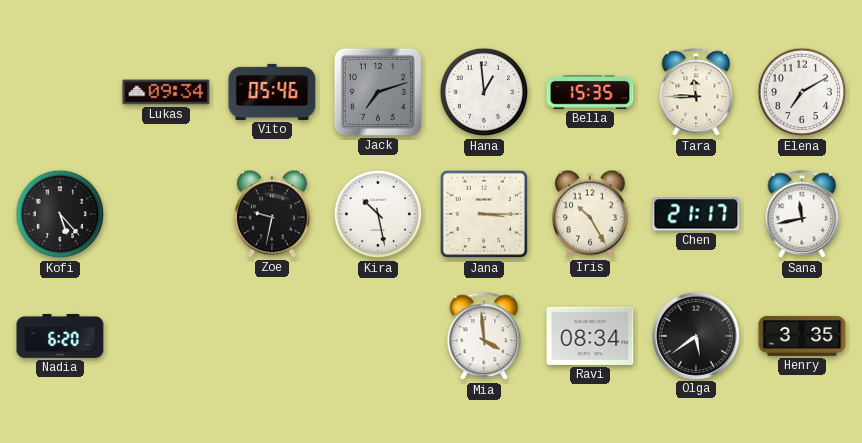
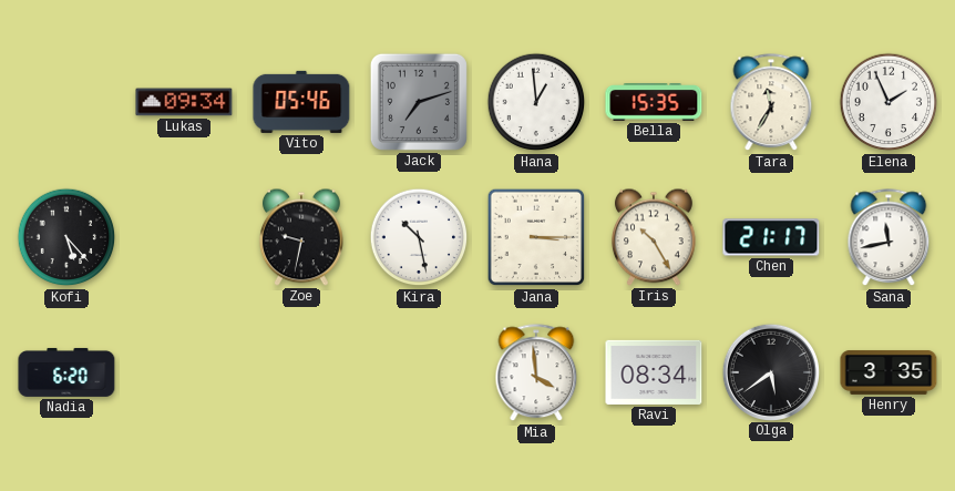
Tara: 11:45 -> 11:35
Elena: 7:10 -> 1:56
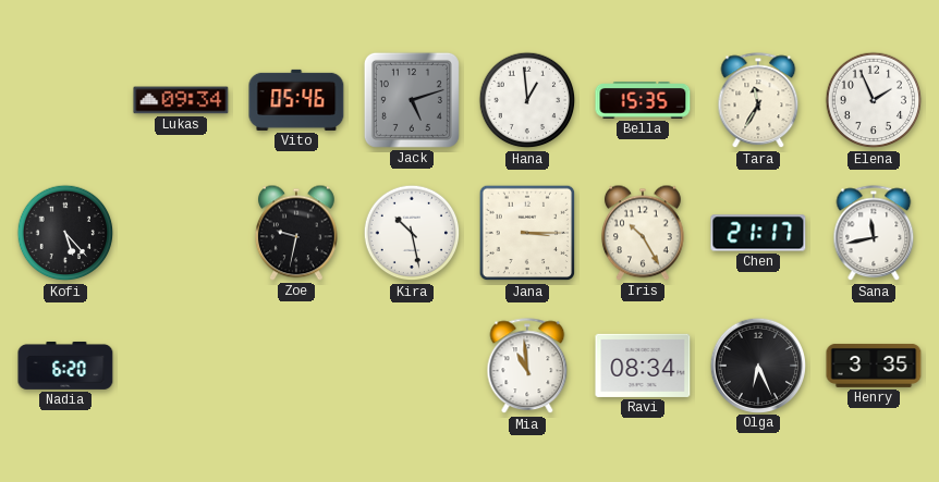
Jack: 7:12 -> 5:12
Mia: 3:59 -> 10:59
Olga: 5:39 -> 6:26
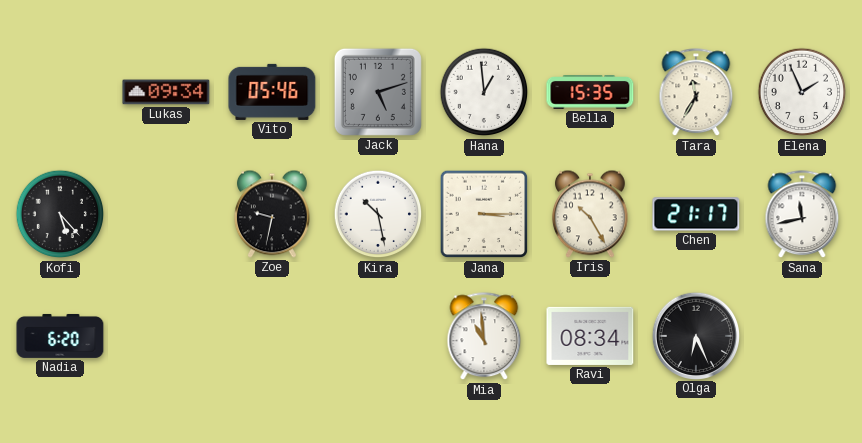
Henry: 3:35 -> none
